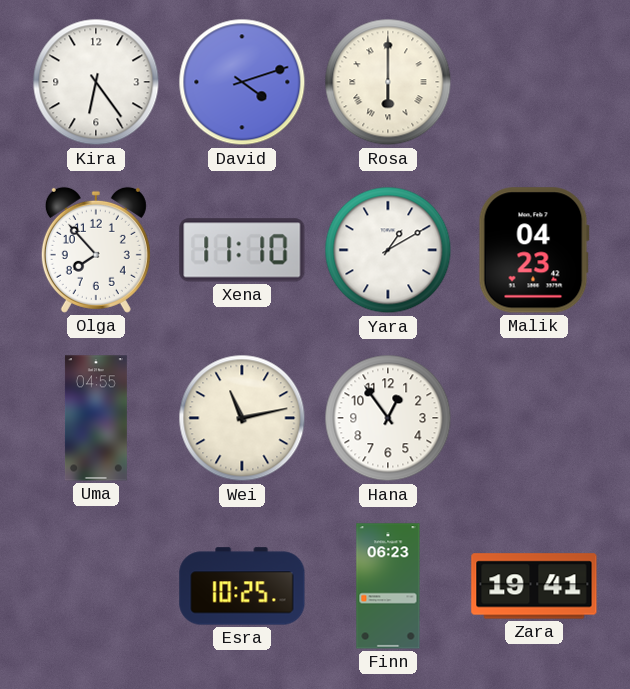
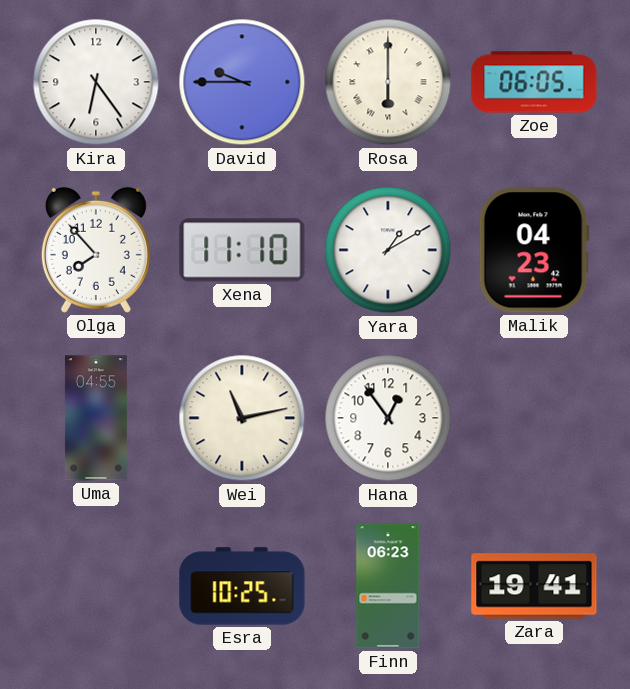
David: 4:12 -> 9:45
Zoe: none -> 06:05
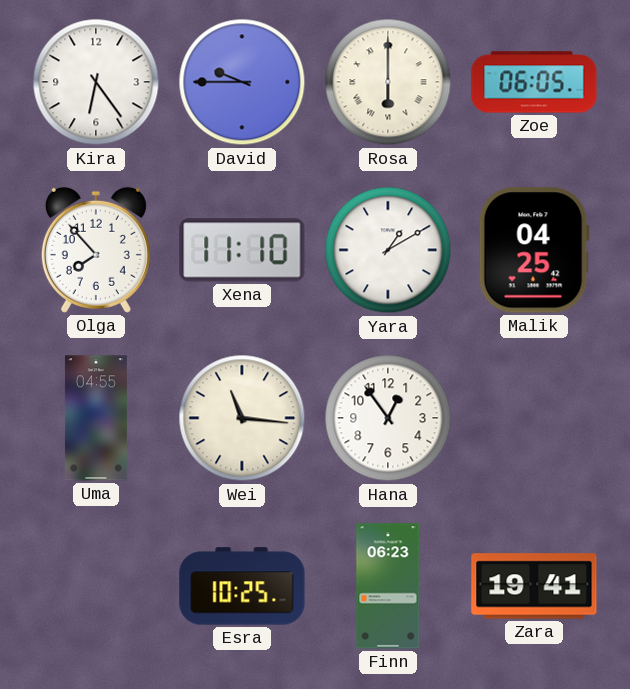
Malik: 04:23 -> 04:25
Wei: 11:13 -> 11:16
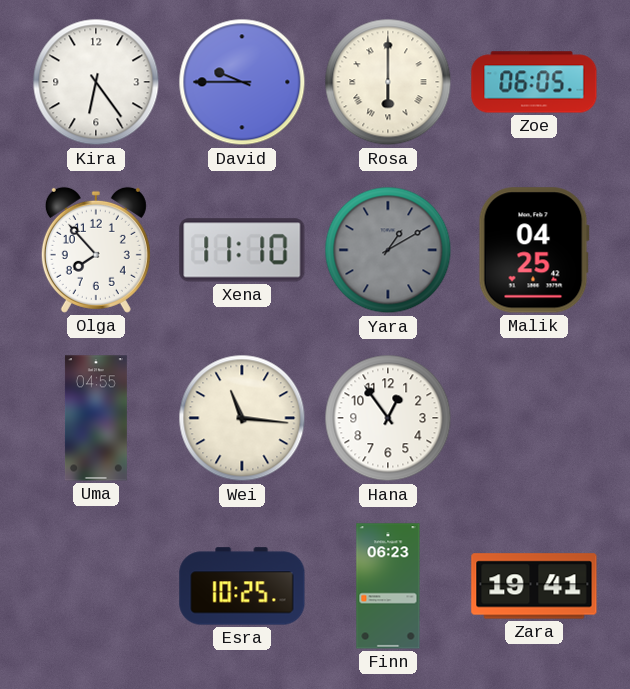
Yara dial: white -> grey
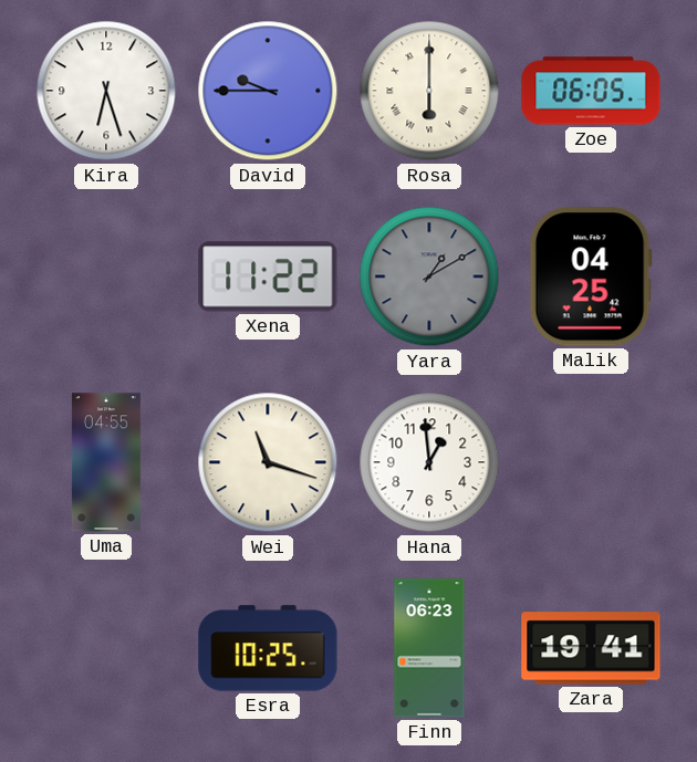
Kira: 6:24 -> 6:27
Olga: 7:53 -> none
Xena: 11:10 -> 11:22
Wei: 11:16 -> 11:18
Hana: 12:54 -> 12:59
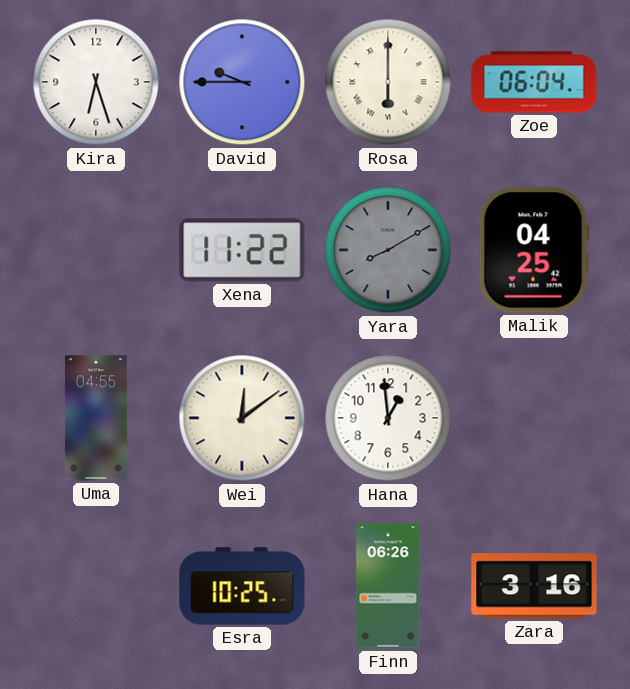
Zoe: 06:05 -> 06:04
Yara: 1:10 -> 8:10
Wei: 11:18 -> 12:09
Finn: 06:23 -> 06:26
Zara: 19:41 -> 3:16
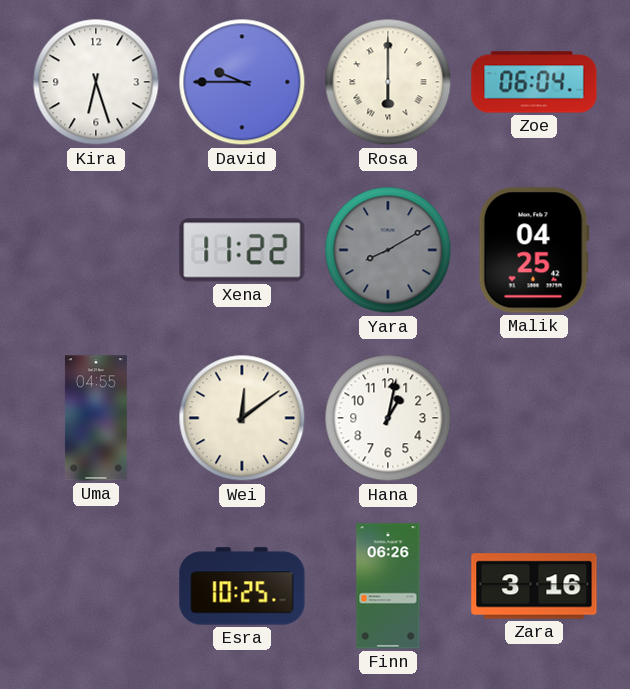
Hana: 12:59 -> 1:02
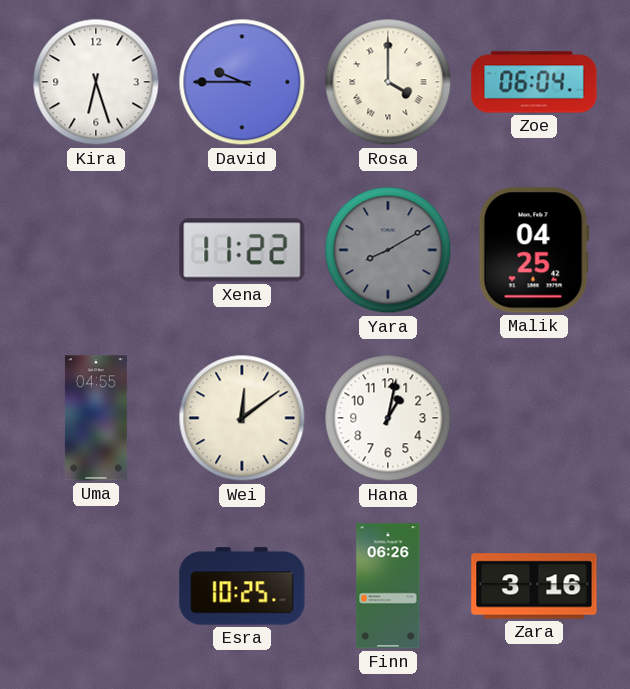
Rosa: 6:00 -> 4:00
